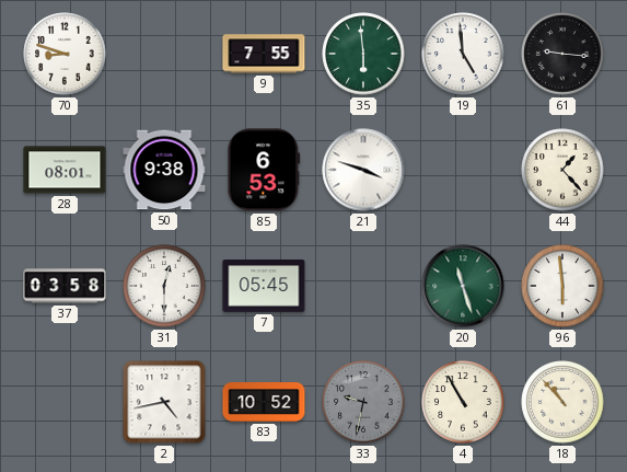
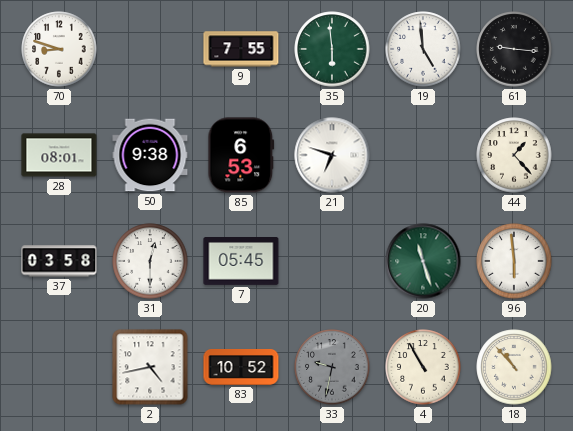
21: 3:48 -> 6:48
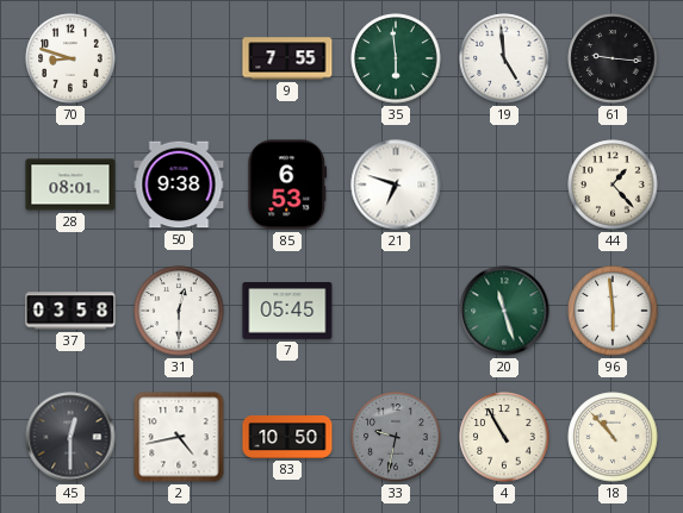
45: none -> 12:30
83: 10:52 -> 10:50
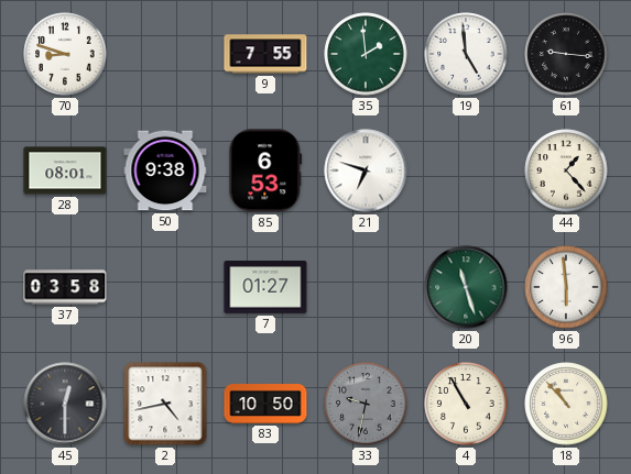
35: 5:59 -> 1:59
31: 12:30 -> none
7: 05:45 -> 01:27
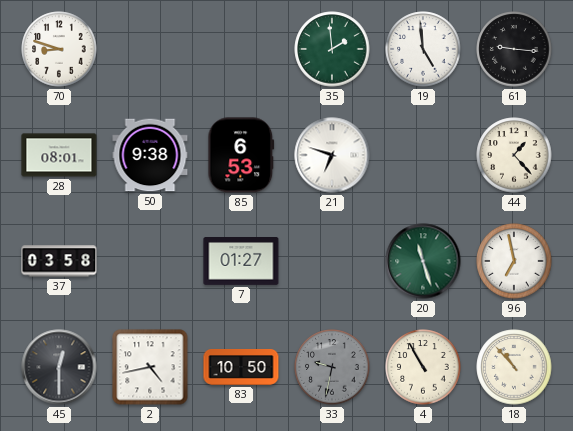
9: 7:55 -> none
96: 5:59 -> 6:58
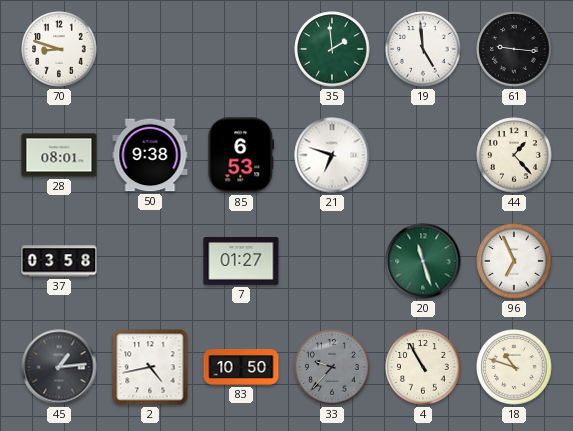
96: 6:58 -> 6:56
45: 12:30 -> 1:14
33: 9:32 -> 9:37
18: 10:53 -> 10:48
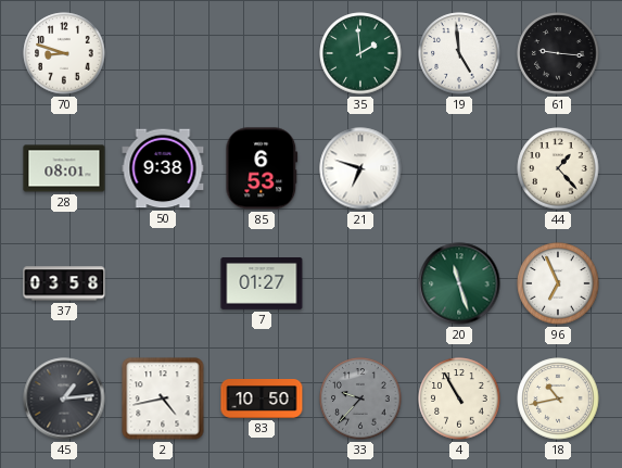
18: 10:48 -> 10:43
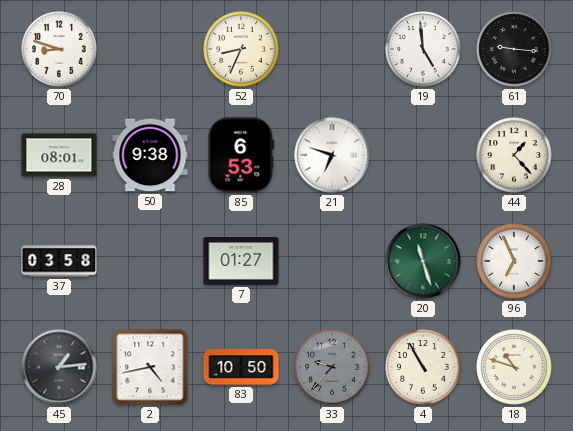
52: none -> 8:34
35: 1:59 -> none
18: 10:43 -> 10:48
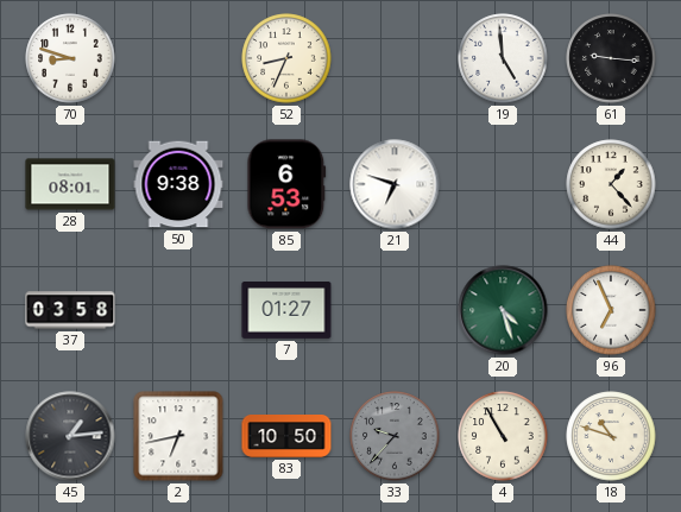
20: 11:27 -> 4:27
2: 4:43 -> 6:43
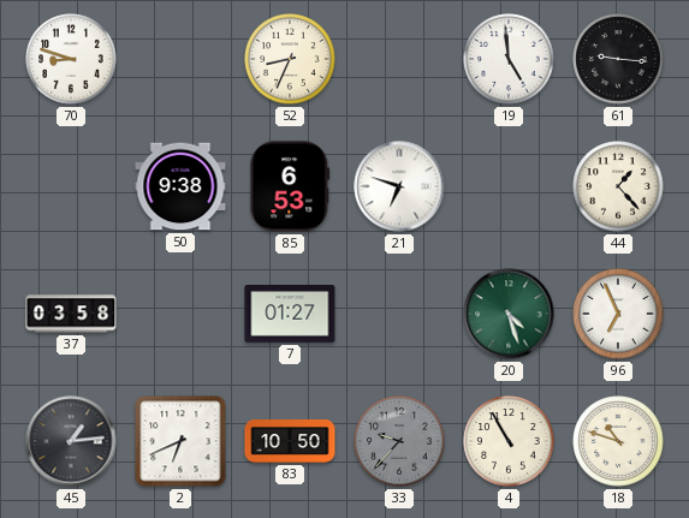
28: 08:01 -> none
2: 6:43 -> 6:41
